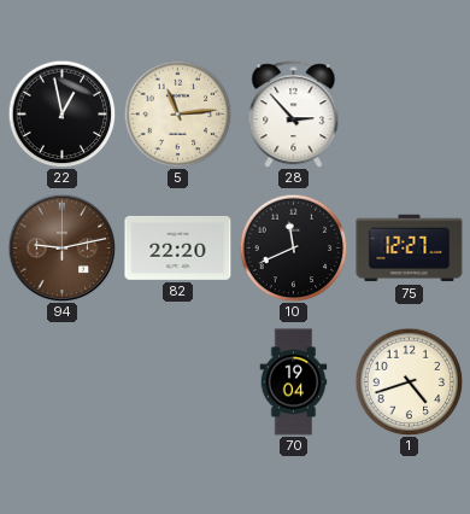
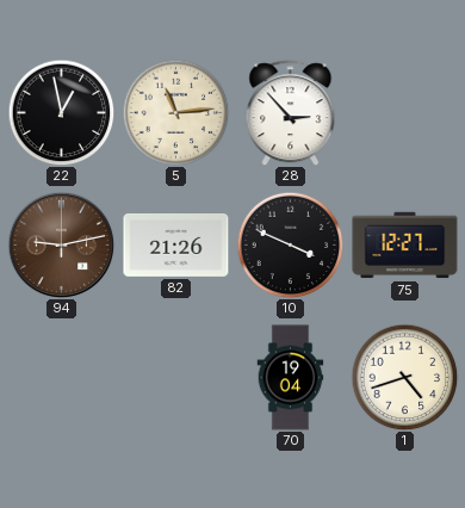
82: 22:20 -> 21:26
10: 11:41 -> 3:49
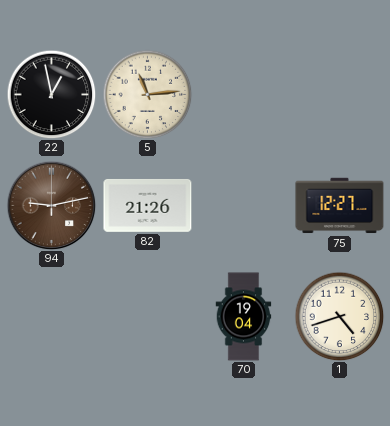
28: 2:53 -> none
10: 3:49 -> none
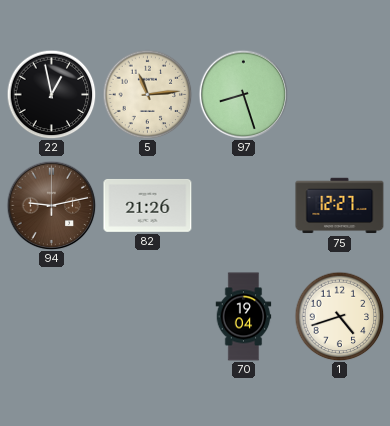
97: none -> 8:27
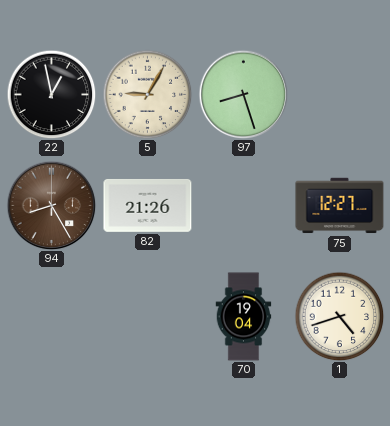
5: 11:14 -> 9:05
94: 9:13 -> 8:25
